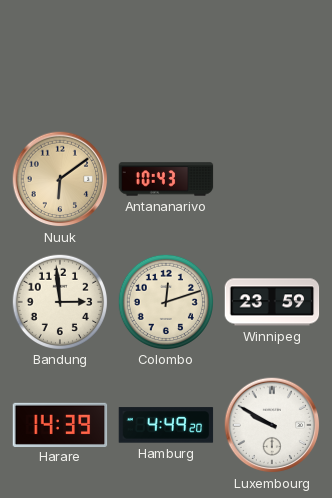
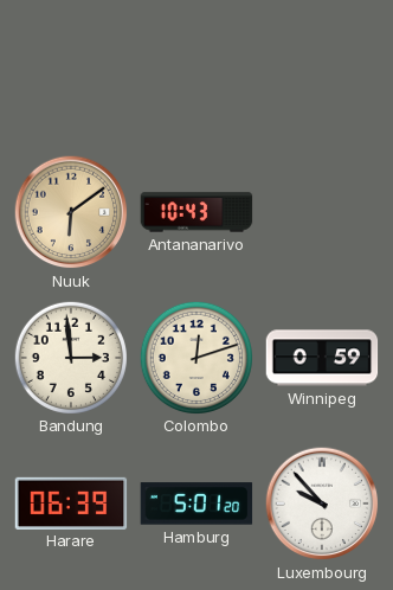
Winnipeg: 23:59 -> 0:59
Harare: 14:39 -> 06:39
Hamburg: 4:49 -> 5:01
Luxembourg: 9:50 -> 9:53
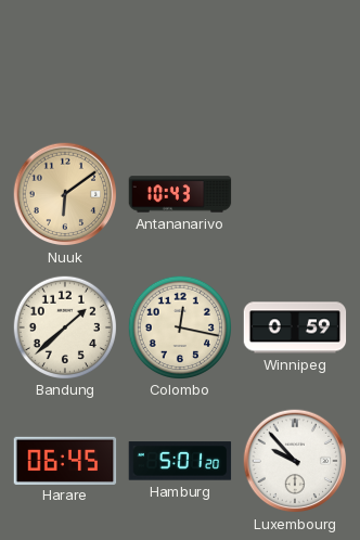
Bandung: 2:59 -> 1:38
Colombo: 12:12 -> 12:17
Harare: 06:39 -> 06:45
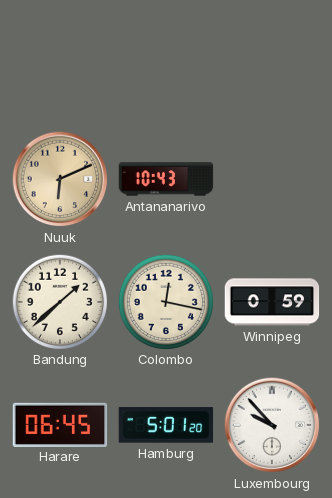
Nuuk: 6:09 -> 6:11
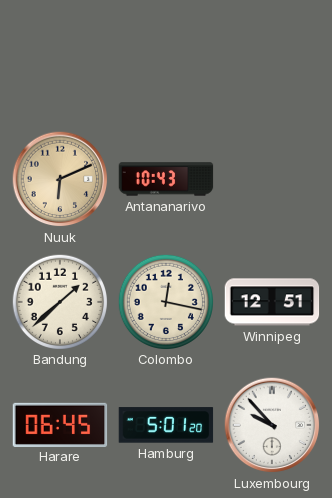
Winnipeg: 0:59 -> 12:51
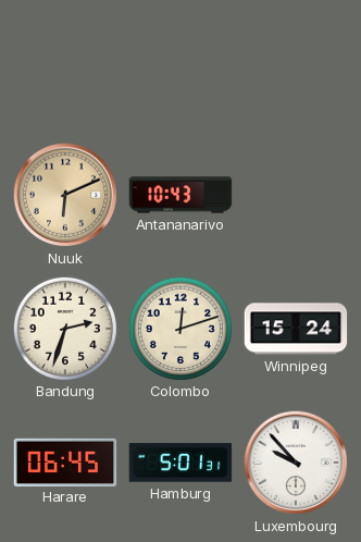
Bandung: 1:38 -> 2:33
Colombo: 12:17 -> 12:12
Winnipeg: 12:51 -> 15:24
Hamburg: 5:01:20 -> 5:01:31
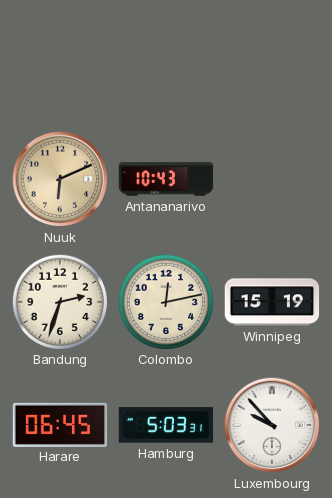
Colombo: 12:12 -> 12:13
Winnipeg: 15:24 -> 15:19
Hamburg: 5:01 -> 5:03
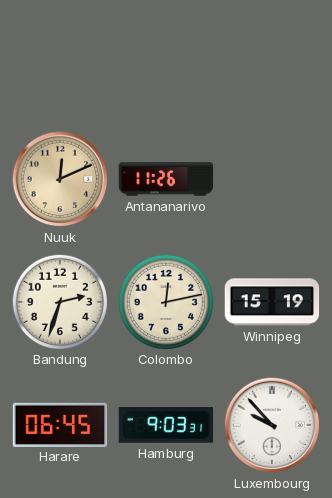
Nuuk: 6:11 -> 12:11
Antananarivo: 10:43 -> 11:26
Hamburg: 5:03 -> 9:03
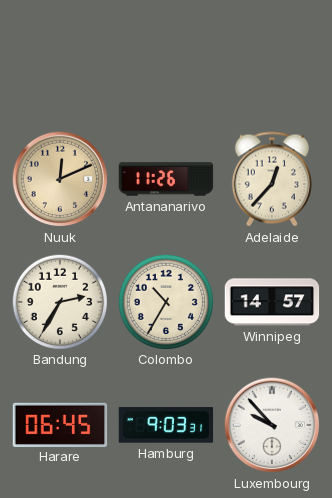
Adelaide: none -> 12:37
Bandung: 2:33 -> 2:35
Colombo: 12:13 -> 10:35
Winnipeg: 15:19 -> 14:57
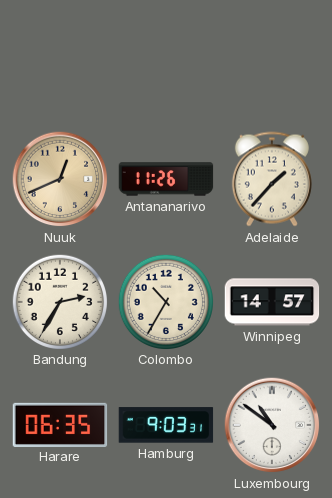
Nuuk: 12:11 -> 12:41
Adelaide: 12:37 -> 1:37
Harare: 06:45 -> 06:35
Luxembourg: 9:53 -> 10:51
